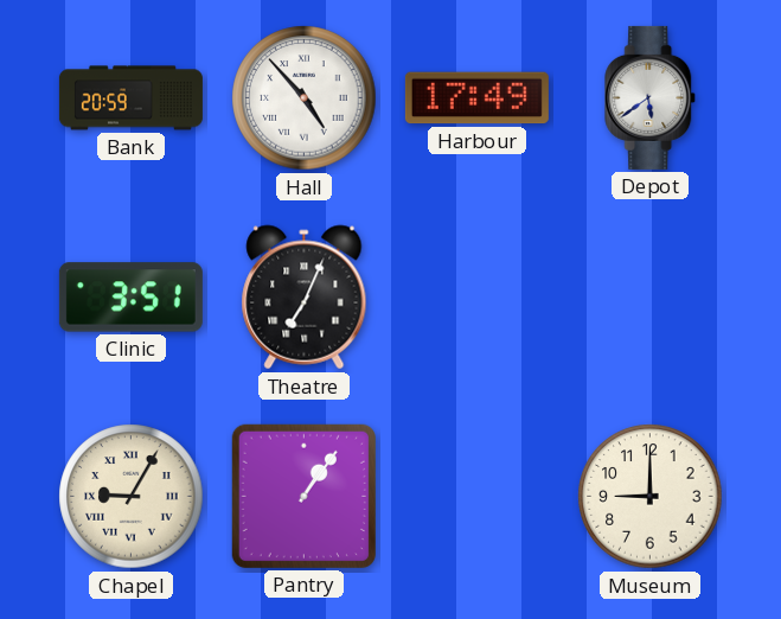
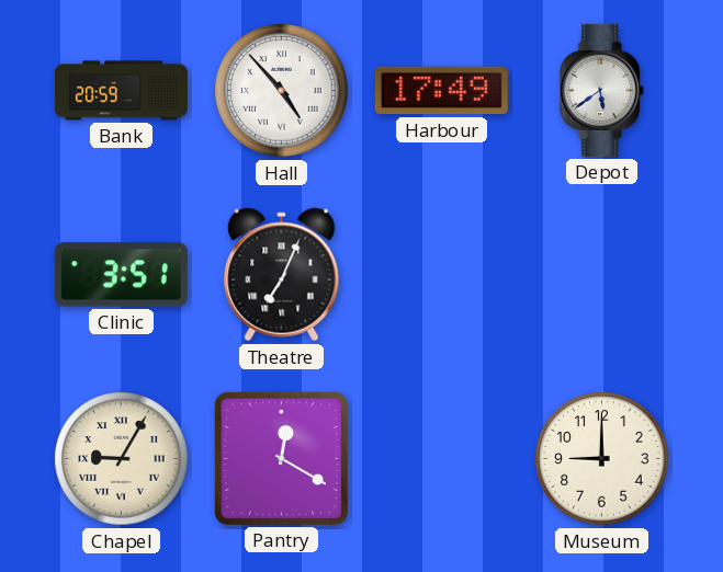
Pantry: 1:06 -> 12:20
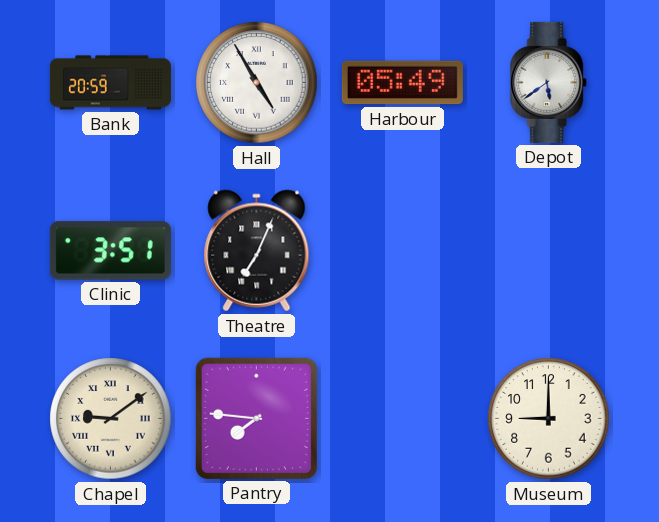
Hall: 4:53 -> 4:55
Harbour: 17:49 -> 05:49
Chapel: 9:05 -> 9:09
Pantry: 12:20 -> 7:46
